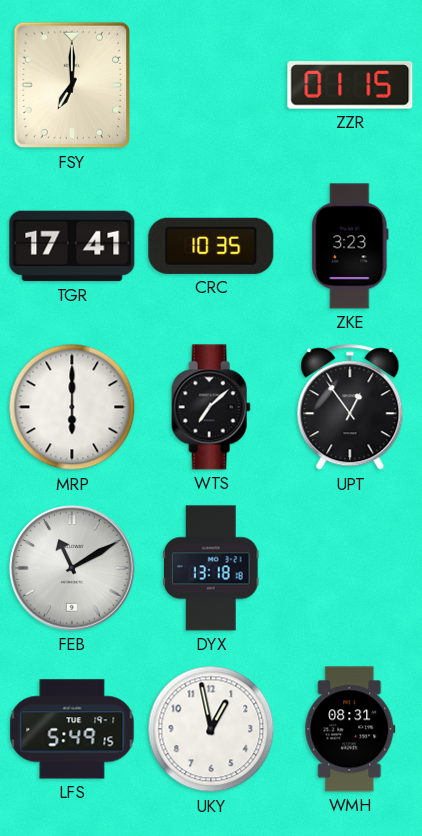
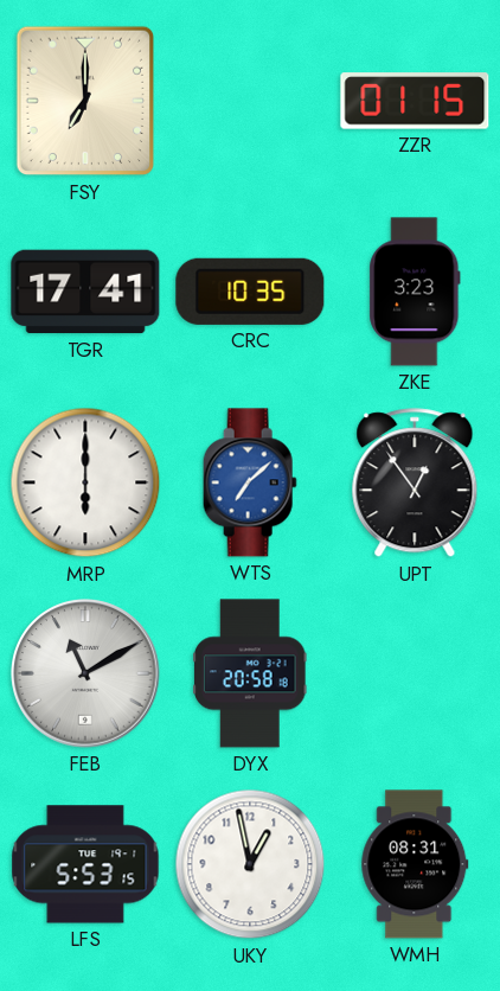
WTS dial: black -> blue
DYX: 13:18 -> 20:58
LFS: 5:49 -> 5:53
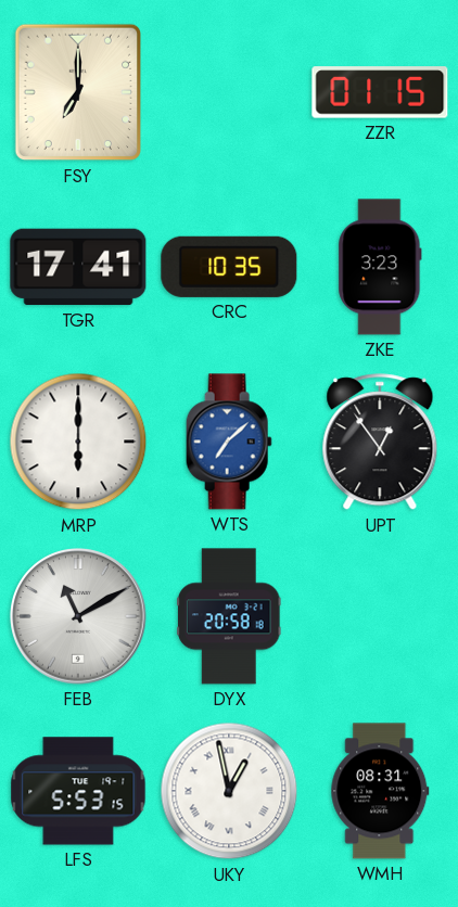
UKY numerals: Arabic -> Roman
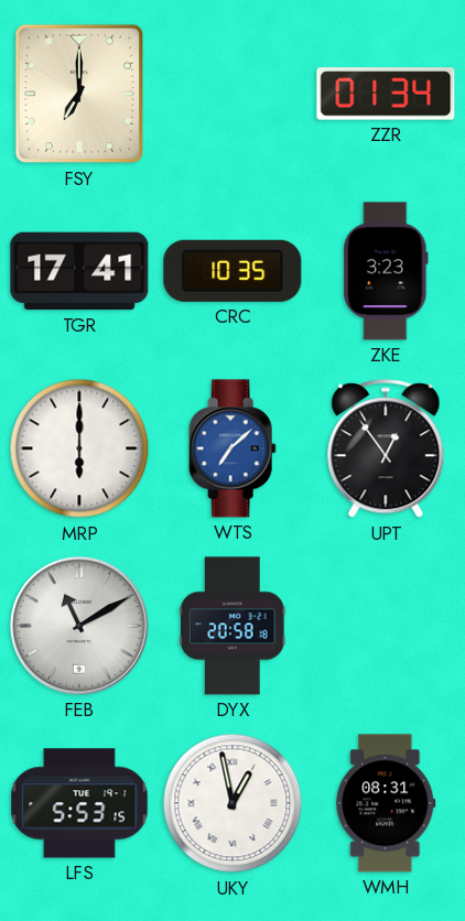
ZZR: 01:15 -> 01:34
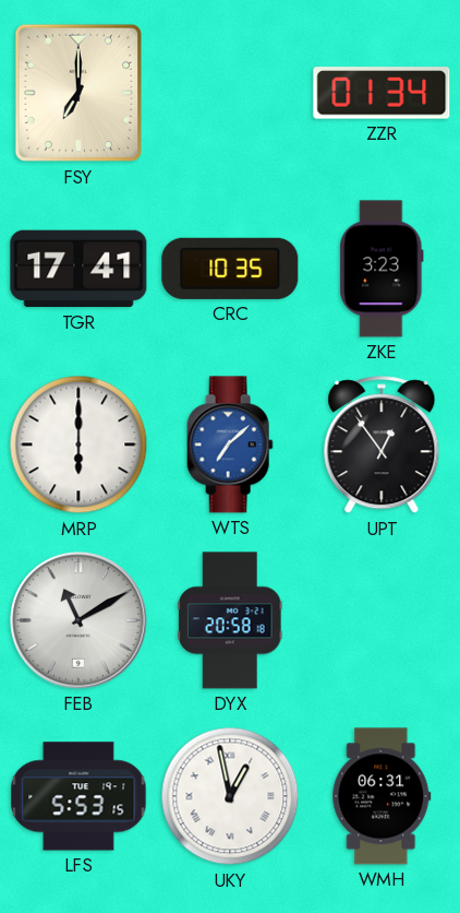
WMH: 08:31 -> 06:31
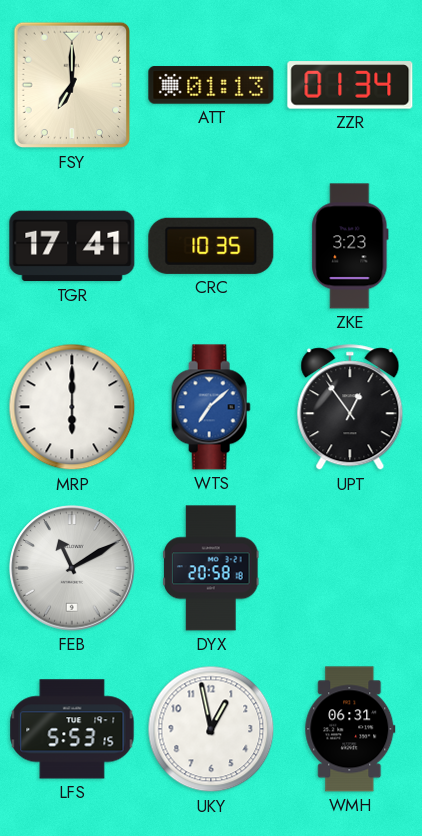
ATT: none -> 01:13
UKY numerals: Roman -> Arabic
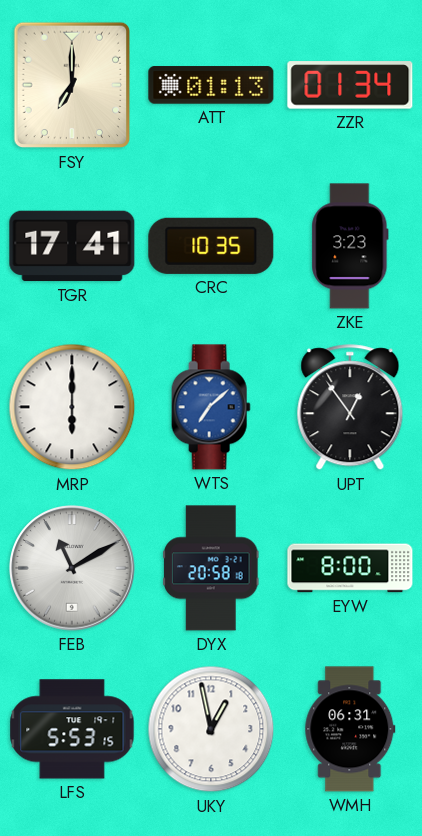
EYW: none -> 8:00
